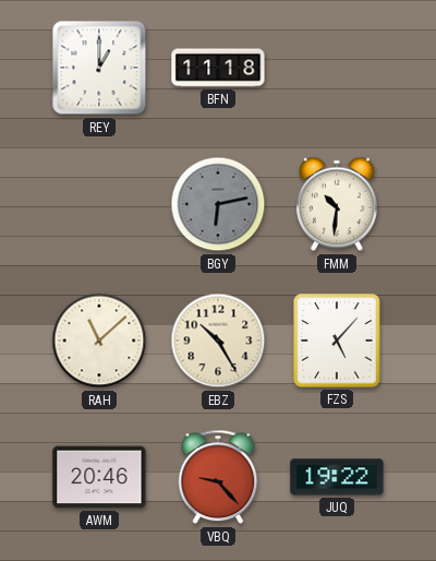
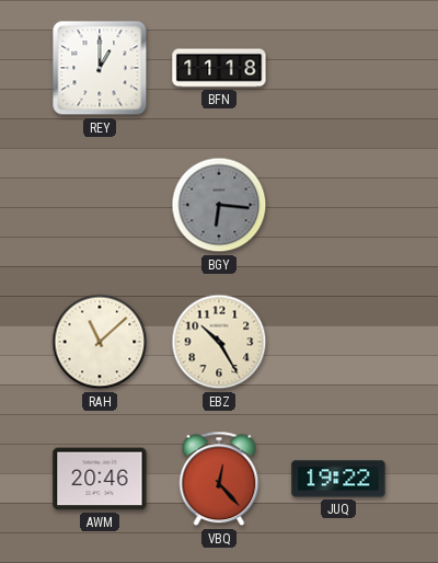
BGY: 6:13 -> 6:16
FMM: 10:31 -> none
FZS: 5:07 -> none
VBQ: 9:23 -> 12:23
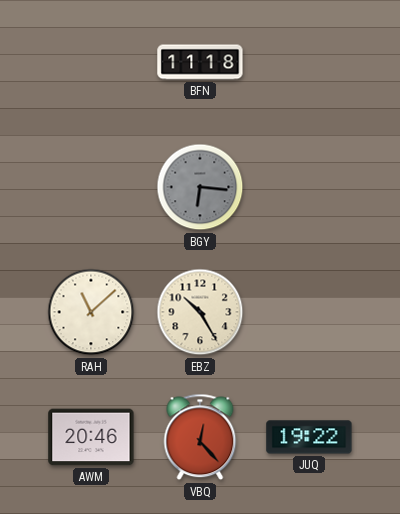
REY: 1:00 -> none
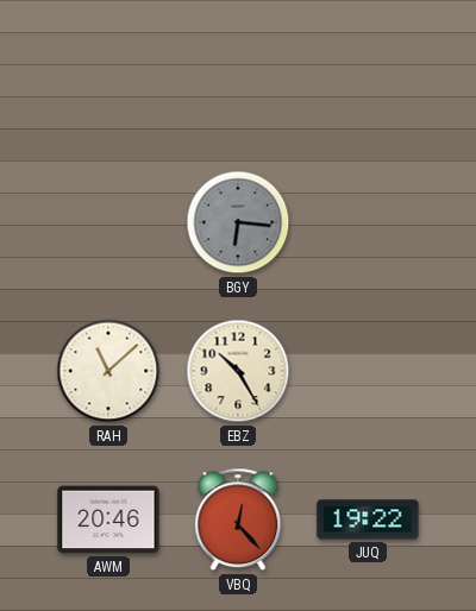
BFN: 11:18 -> none
